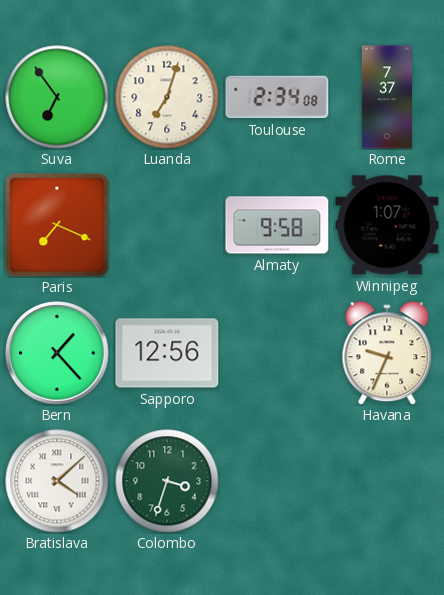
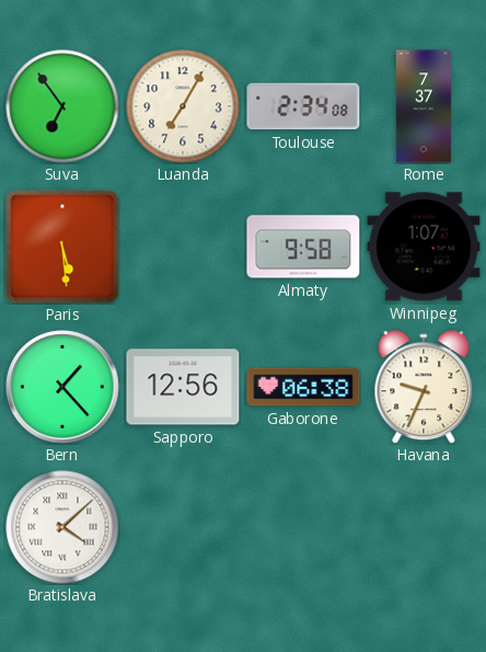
Luanda: 7:03 -> 7:05
Paris: 7:19 -> 5:29
Gaborone: none -> 06:38
Colombo: 3:33 -> none
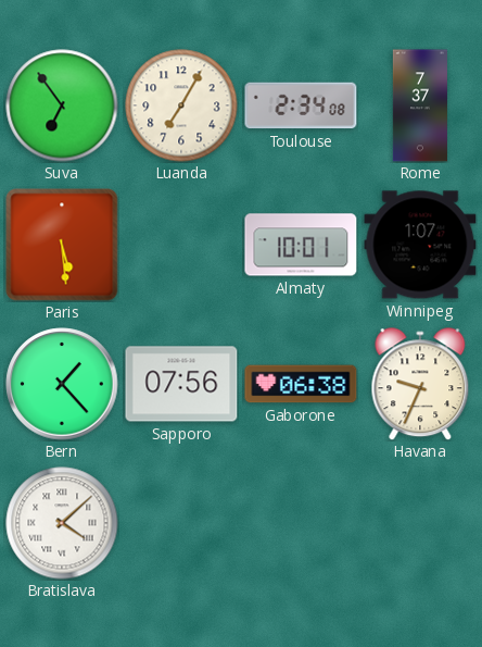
Almaty: 9:58 -> 10:01
Sapporo: 12:56 -> 07:56
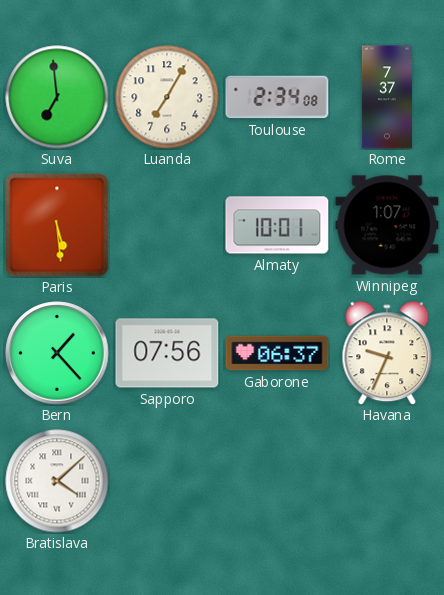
Suva: 6:54 -> 6:59
Gaborone: 06:38 -> 06:37
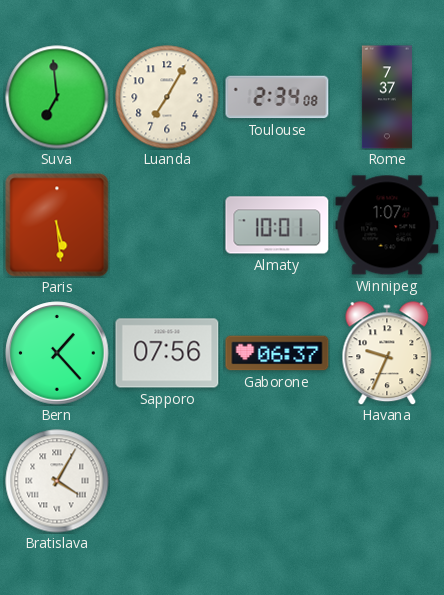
Bratislava: 4:08 -> 4:05
